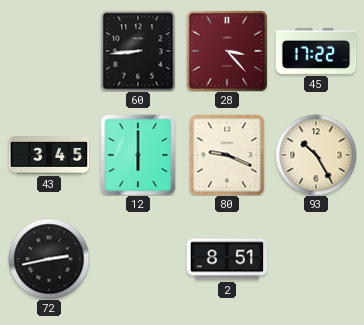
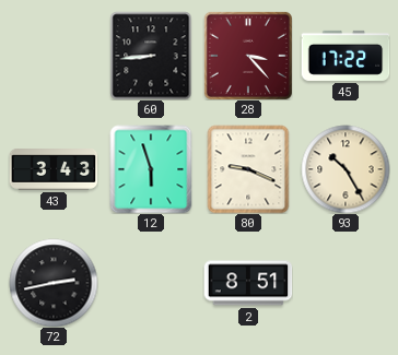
43: 3:45 -> 3:43
12: 6:00 -> 5:57
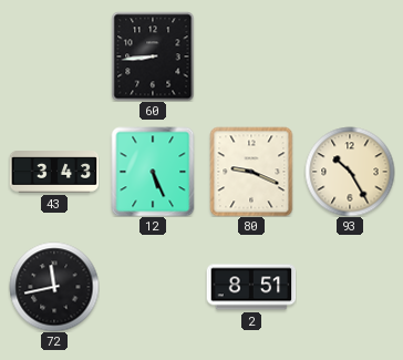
28: 3:23 -> none
45: 17:22 -> none
12: 5:57 -> 5:26
72: 2:43 -> 11:43
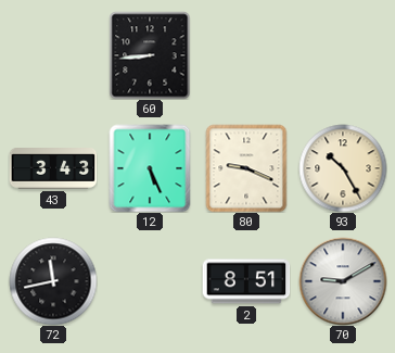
70: none -> 9:10
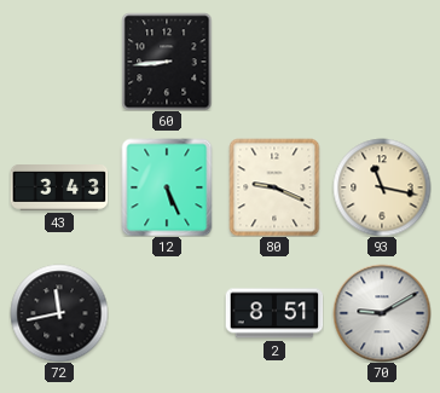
93: 10:25 -> 11:17
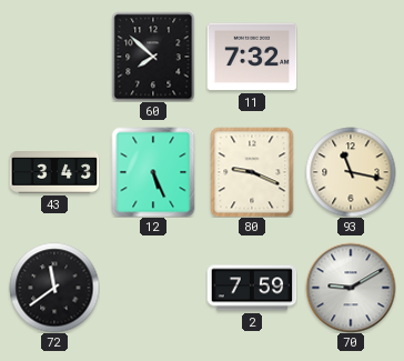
60: 8:44 -> 7:52
11: none -> 7:32
72: 11:43 -> 11:39
2: 8:51 -> 7:59
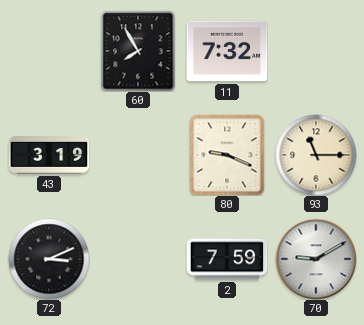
60: 7:52 -> 7:55
43: 3:43 -> 3:19
12: 5:26 -> none
93: 11:17 -> 11:15
72: 11:39 -> 3:11
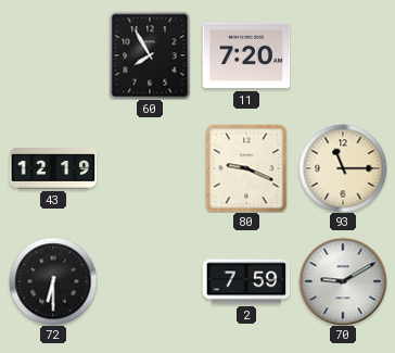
11: 7:32 -> 7:20
43: 3:19 -> 12:19
72: 3:11 -> 6:30
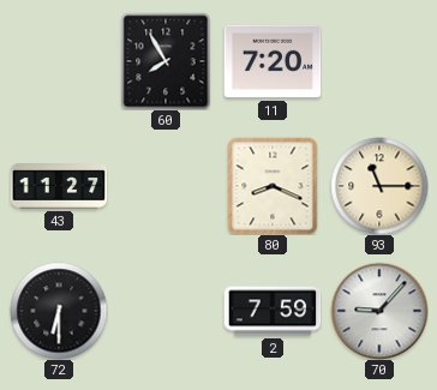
43: 12:19 -> 11:27
80: 9:19 -> 8:19
70: 9:10 -> 9:07
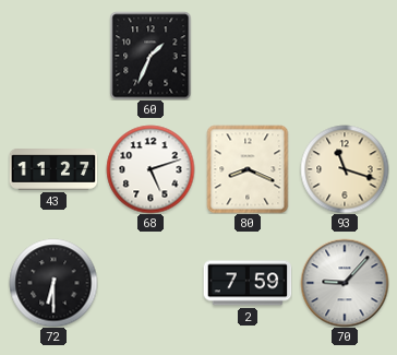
60: 7:55 -> 1:34
11: 7:20 -> none
68: none -> 5:12
93: 11:15 -> 11:18
